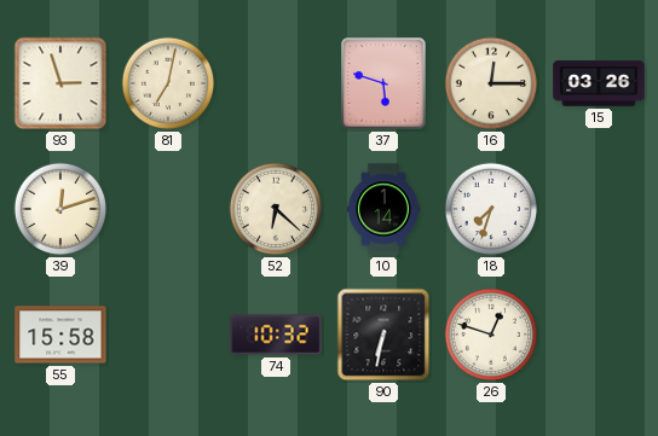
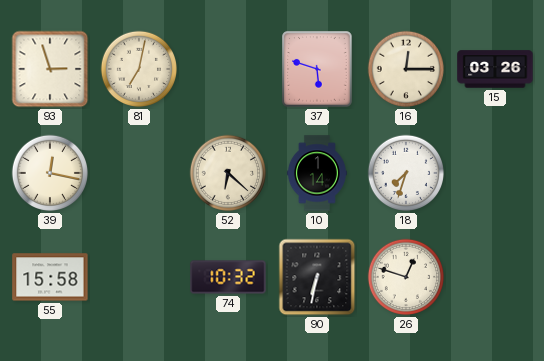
39: 12:12 -> 12:17
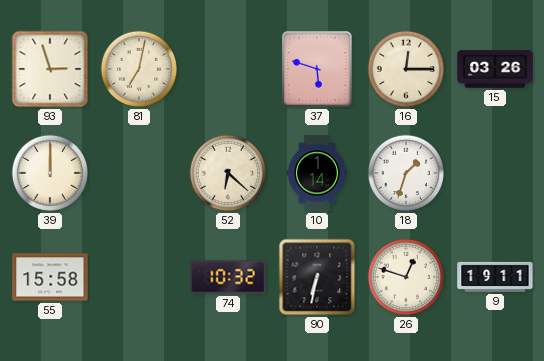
39: 12:17 -> 12:00
18: 7:33 -> 1:33
9: none -> 19:11
